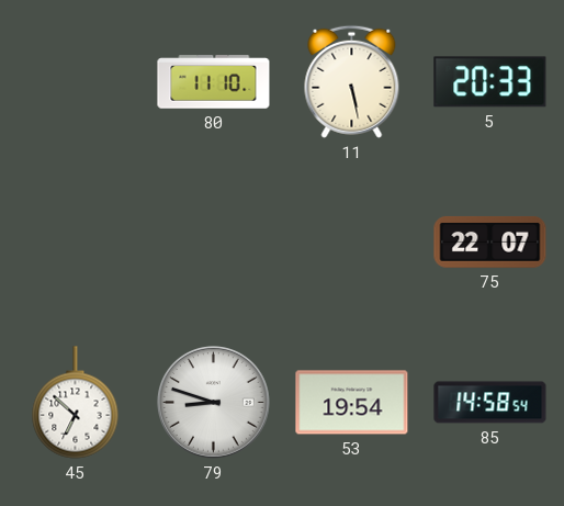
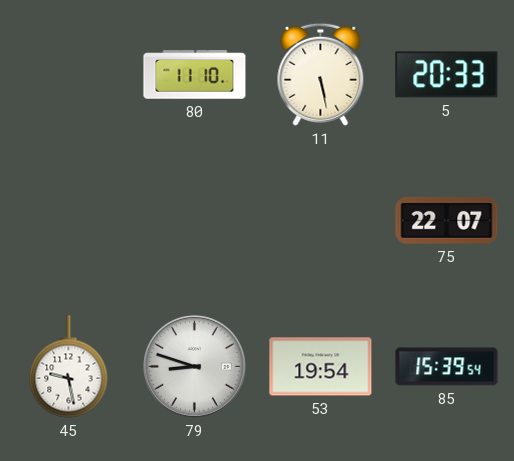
45: 6:52 -> 9:28
85: 14:58 -> 15:39
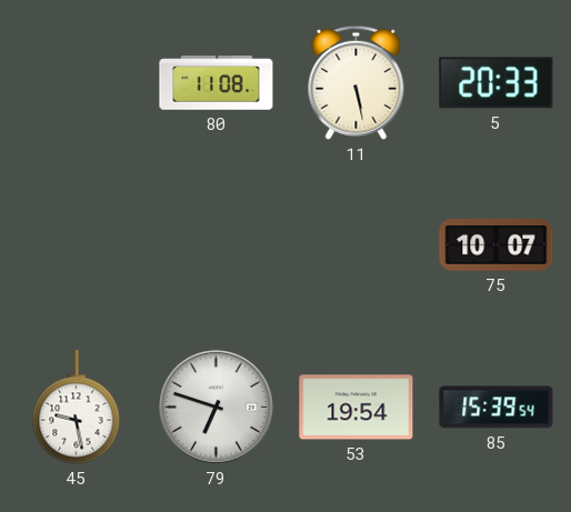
80: 11:10 -> 11:08
75: 22:07 -> 10:07
79: 8:48 -> 6:48
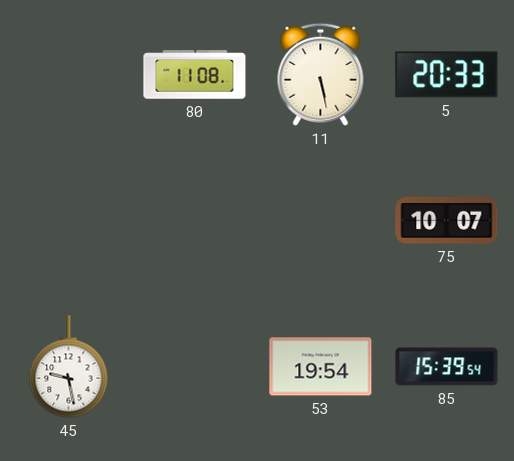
79: 6:48 -> none
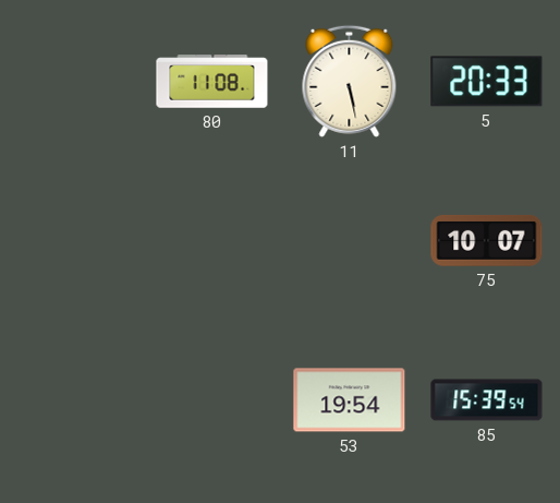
45: 9:28 -> none
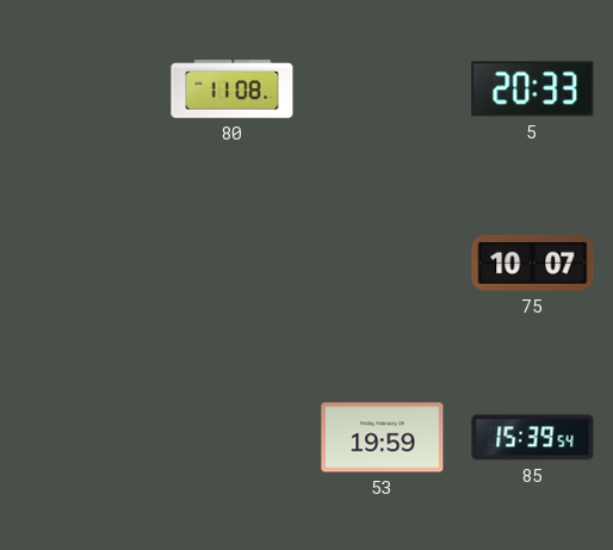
11: 5:28 -> none
53: 19:54 -> 19:59
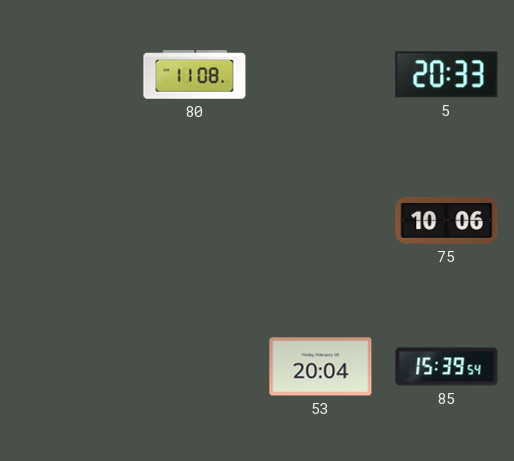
75: 10:07 -> 10:06
53: 19:59 -> 20:04
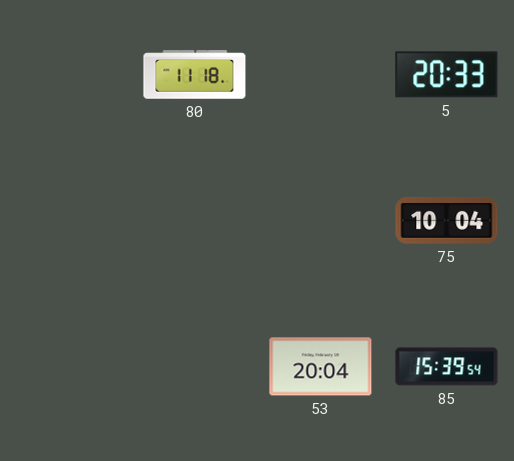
80: 11:08 -> 11:18
75: 10:06 -> 10:04
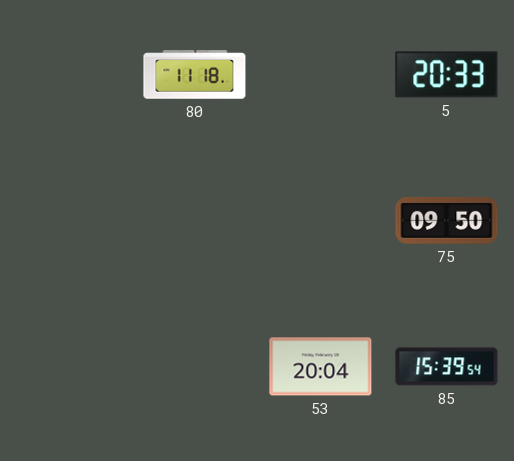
75: 10:04 -> 09:50
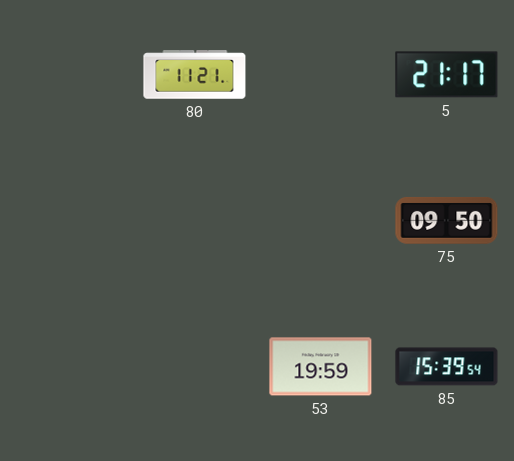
80: 11:18 -> 11:21
5: 20:33 -> 21:17
53: 20:04 -> 19:59
